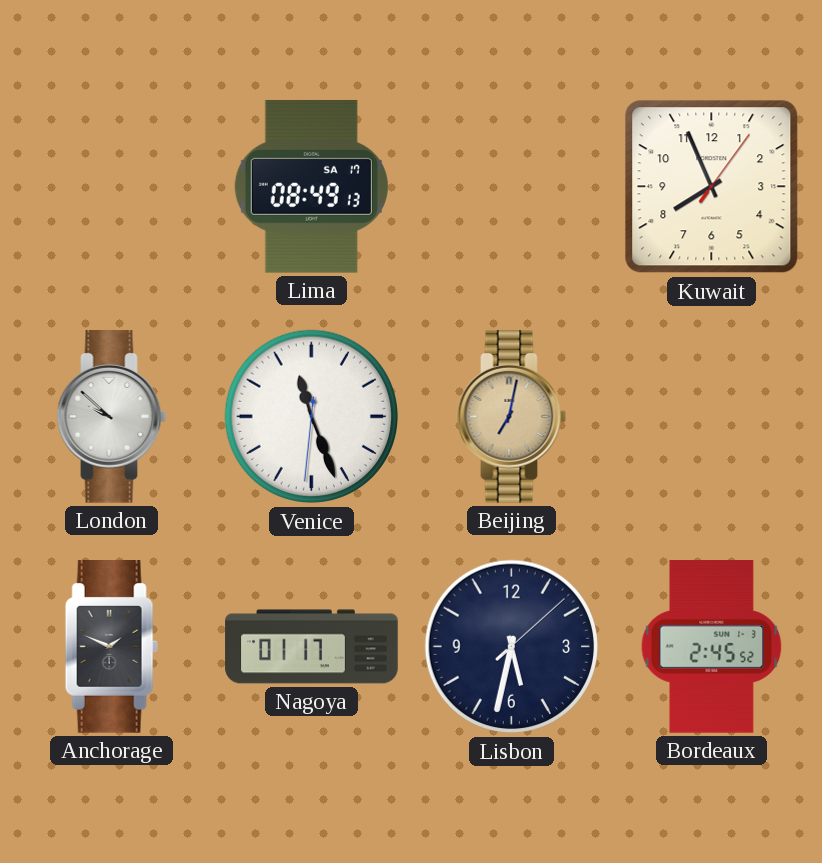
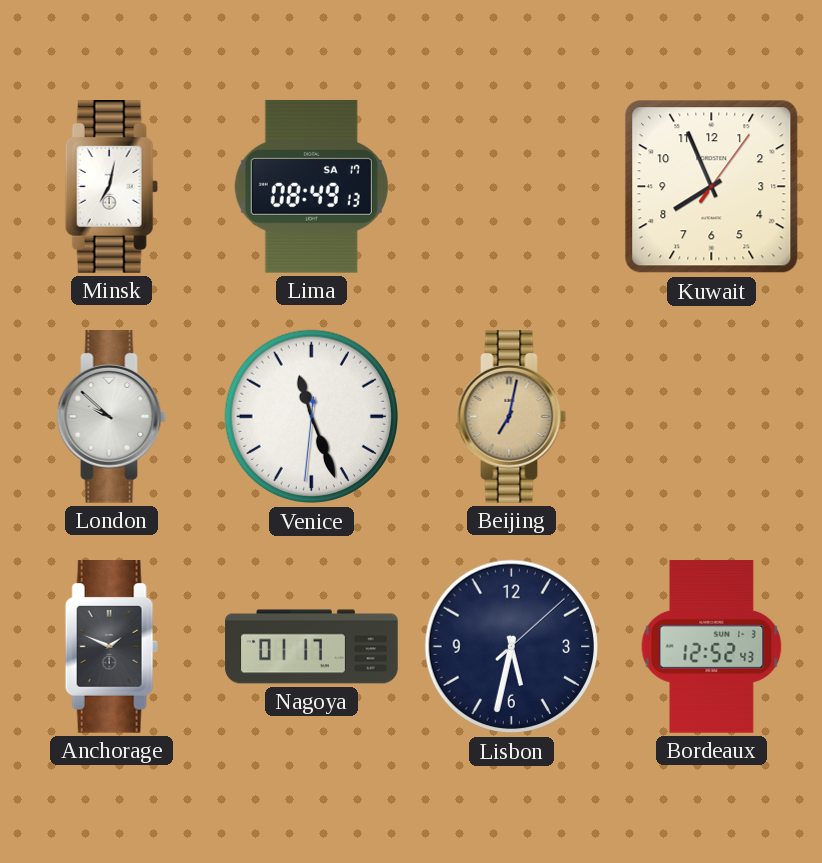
Minsk: none -> 7:02
Bordeaux: 2:45 -> 12:52
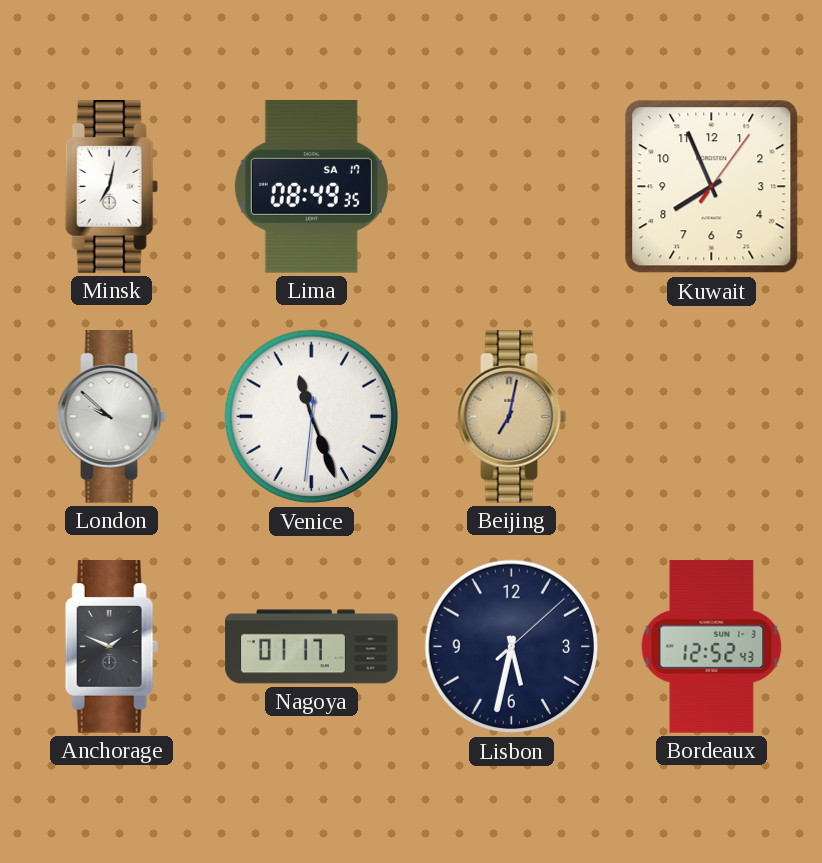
Lima: 08:49:13 -> 08:49:35
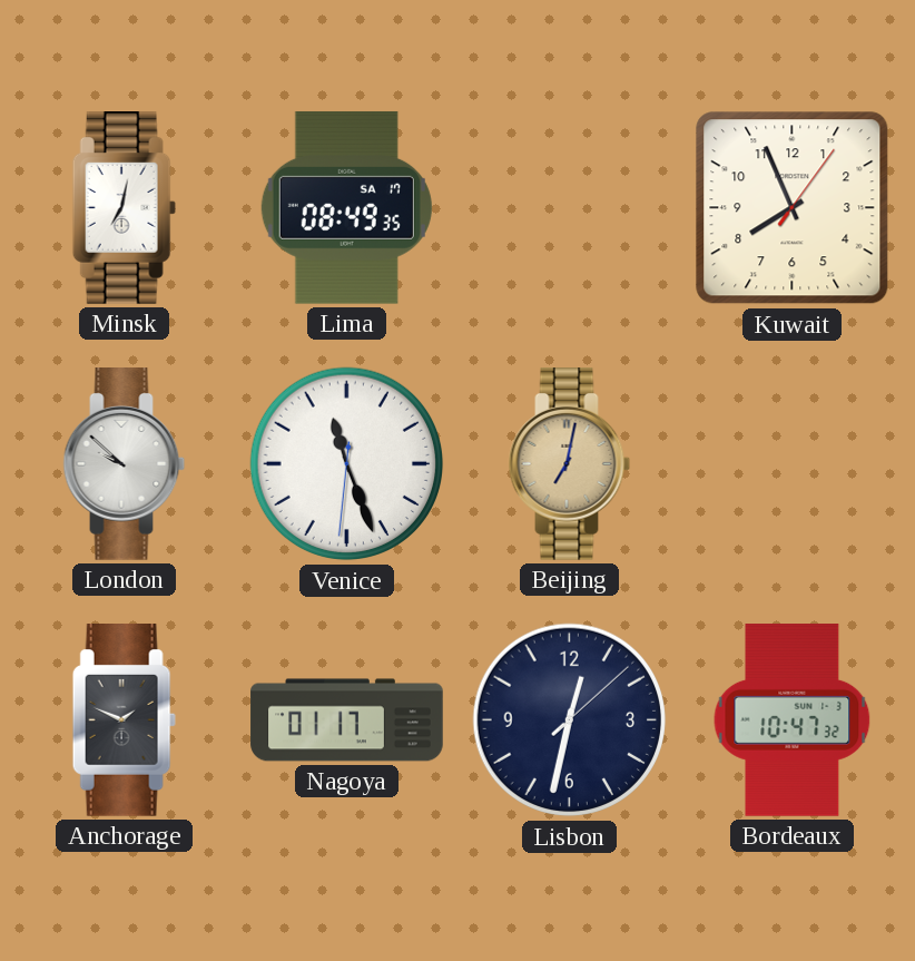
Lisbon: 5:32 -> 12:32
Bordeaux: 12:52 -> 10:47
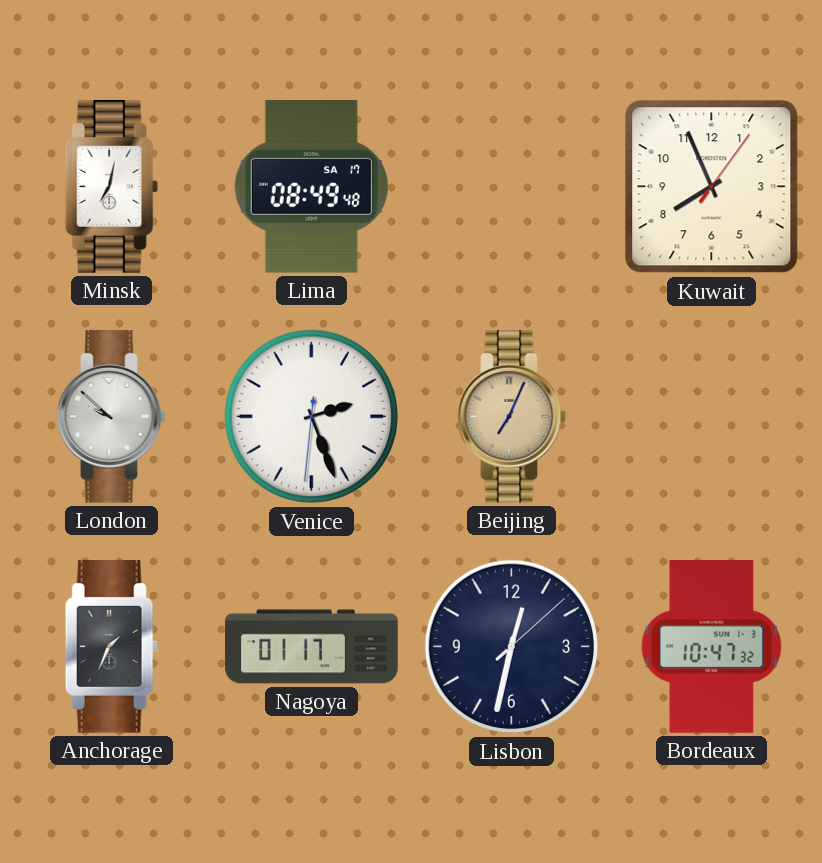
Lima: 08:49:35 -> 08:49:48
Venice: 11:26 -> 2:26
Beijing: 7:02 -> 7:04
Anchorage: 1:49 -> 1:34
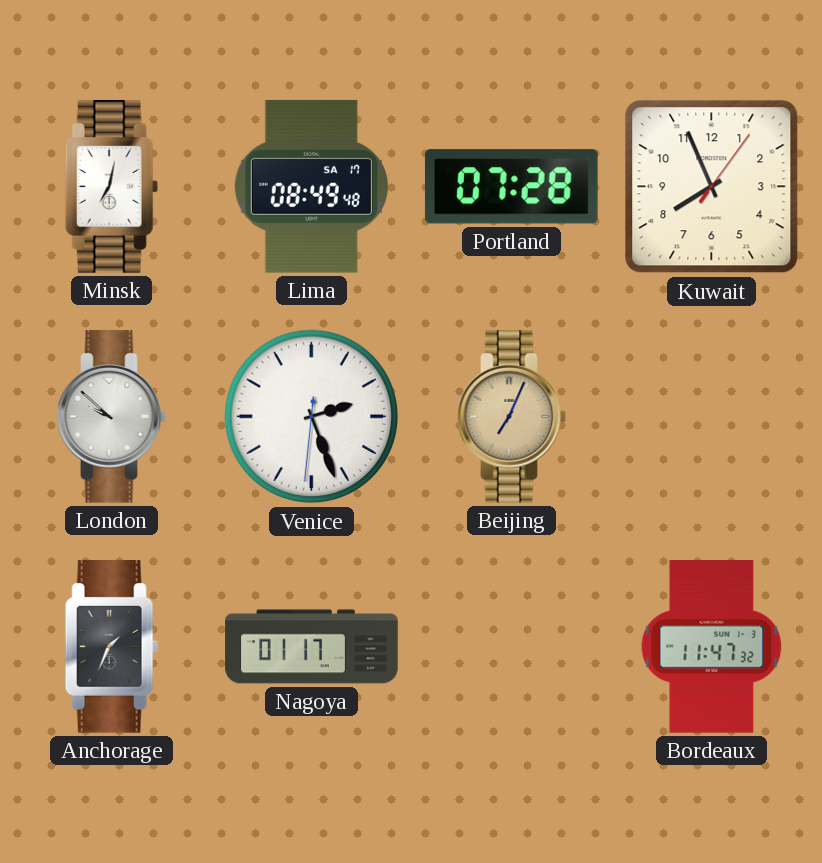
Portland: none -> 07:28
Lisbon: 12:32 -> none
Bordeaux: 10:47 -> 11:47
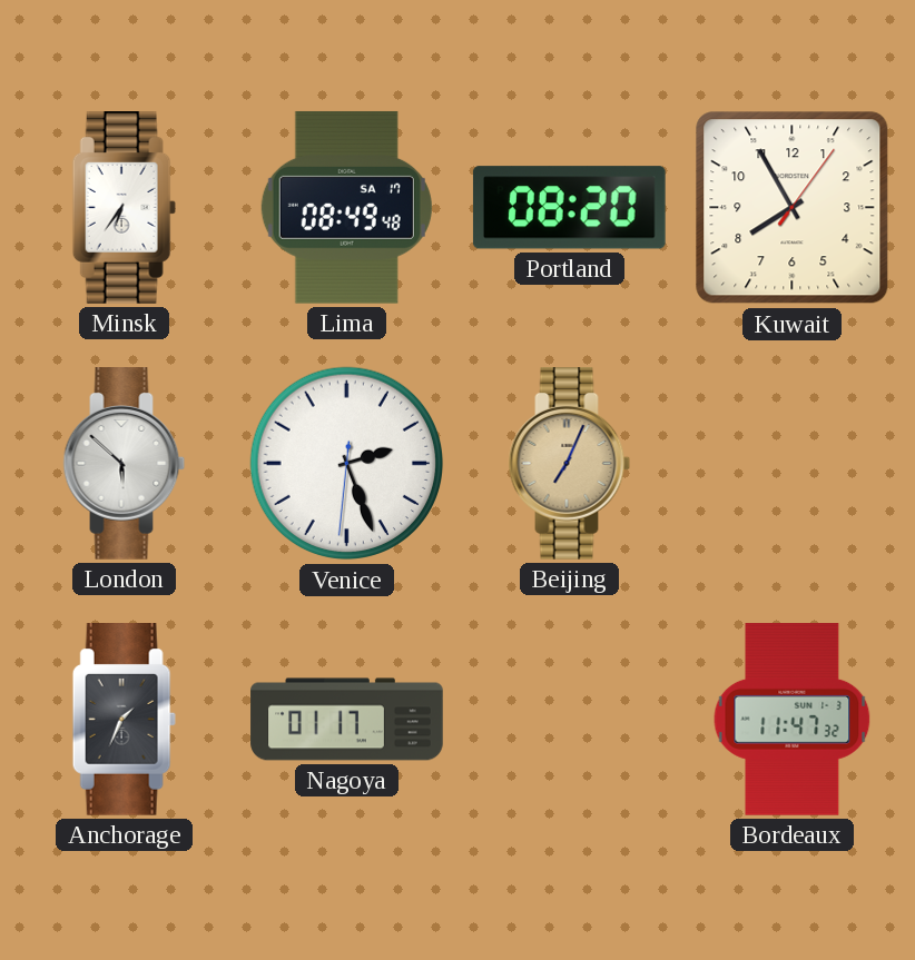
Minsk: 7:02 -> 6:36
Portland: 07:28 -> 08:20
Kuwait: 7:56 -> 7:55
London: 9:52 -> 5:52
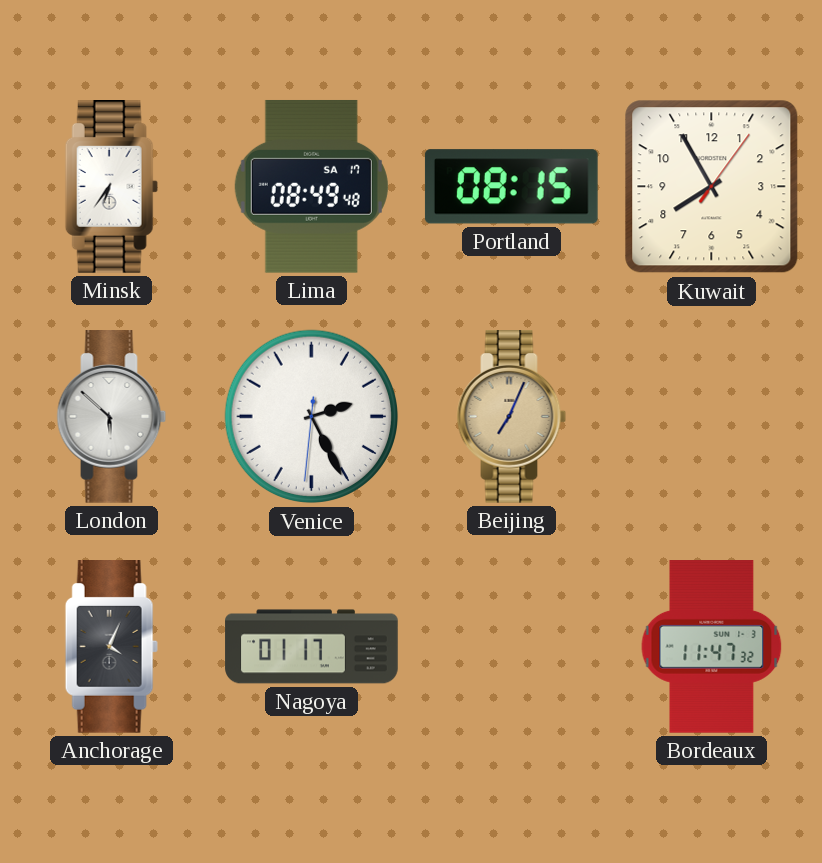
Portland: 08:20 -> 08:15
Venice: 2:26 -> 2:25
Anchorage: 1:34 -> 4:04
